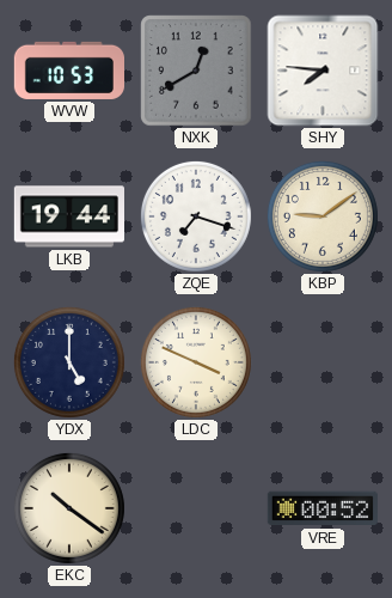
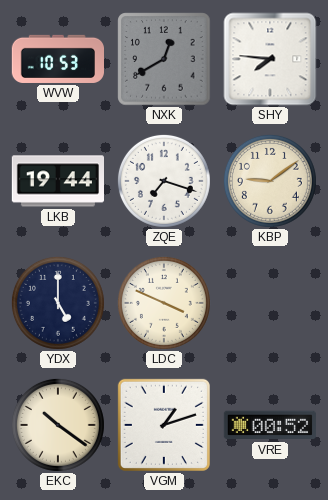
VGM: none -> 1:12
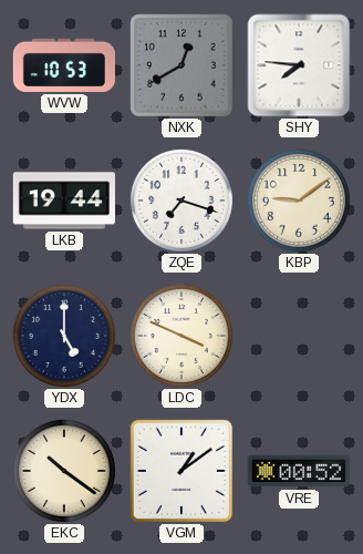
VGM: 1:12 -> 1:09
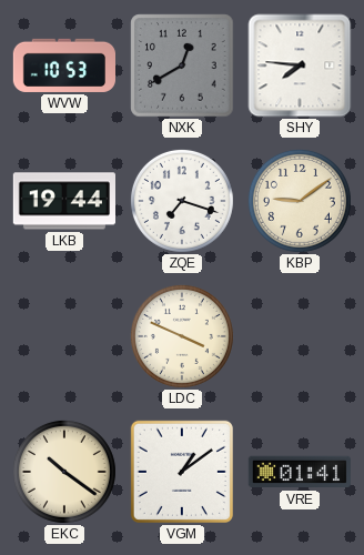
YDX: 5:00 -> none
VRE: 00:52 -> 01:41
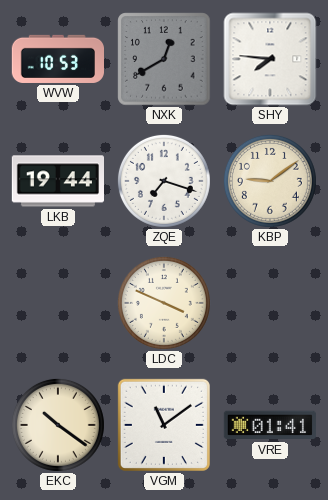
VGM: 1:09 -> 11:09
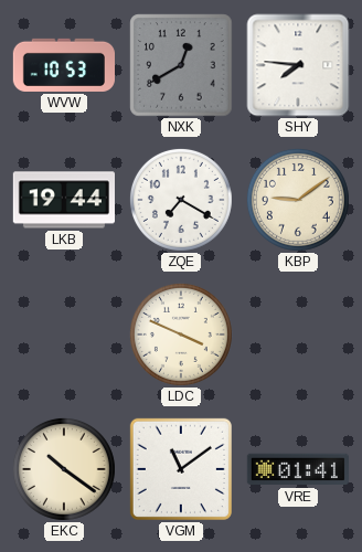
ZQE: 7:18 -> 7:20
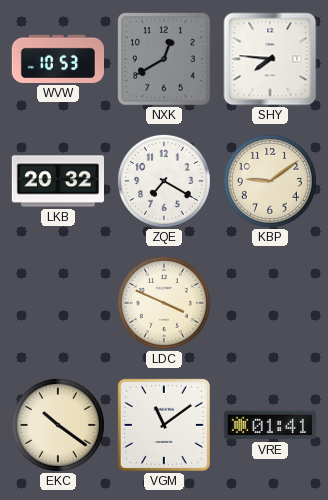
LKB: 19:44 -> 20:32
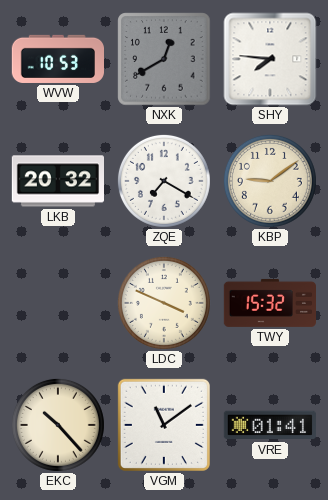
TWY: none -> 15:32
EKC: 10:21 -> 10:23
